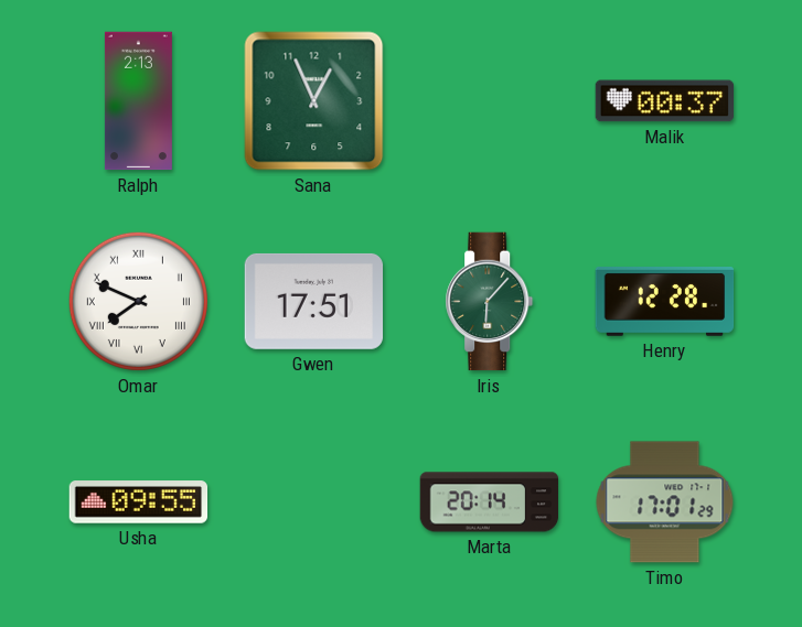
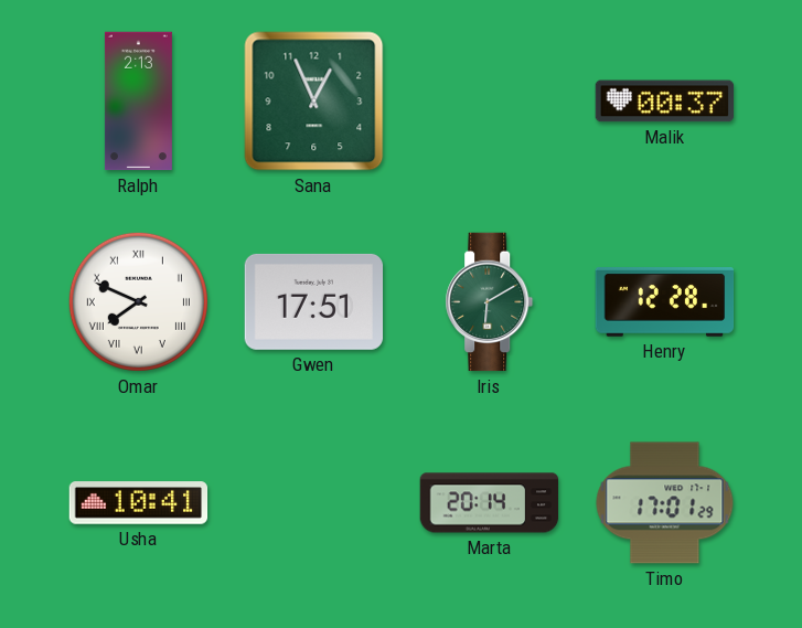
Iris: 6:07 -> 6:10
Usha: 09:55 -> 10:41
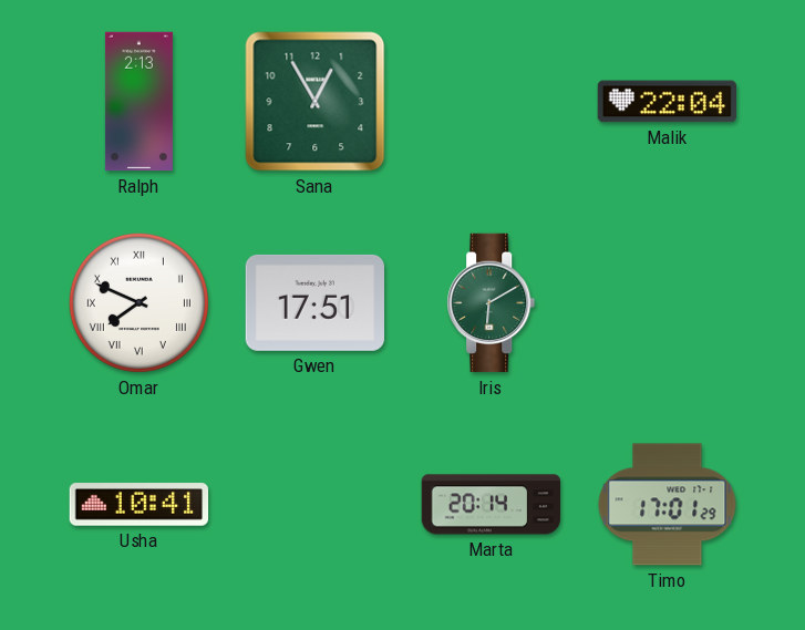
Sana: 12:56 -> 12:55
Malik: 00:37 -> 22:04
Henry: 12:28 -> none
